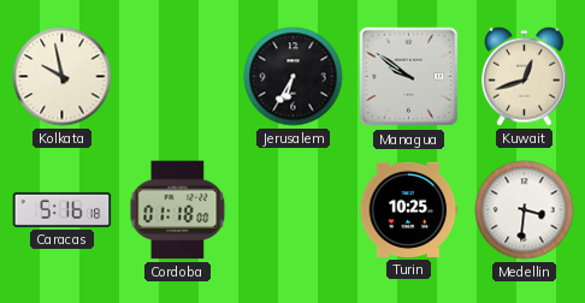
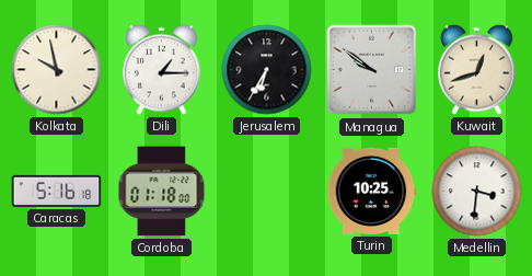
Dili: none -> 1:15
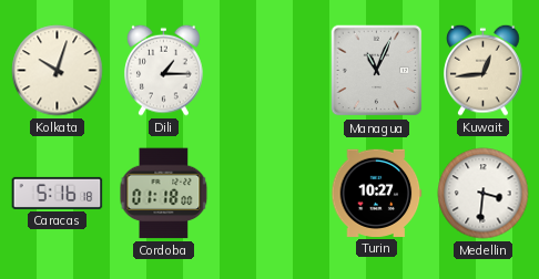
Kolkata: 9:58 -> 10:03
Jerusalem: 6:35 -> none
Managua: 9:51 -> 11:04
Kuwait: 12:42 -> 12:44
Turin: 10:25 -> 10:27
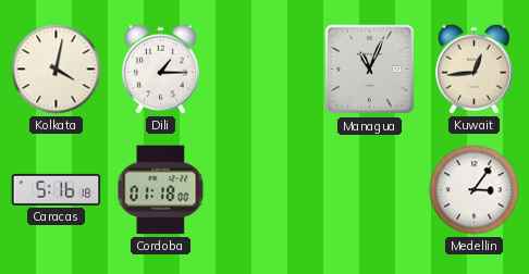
Kolkata: 10:03 -> 4:02
Turin: 10:27 -> none
Medellin: 3:31 -> 3:06
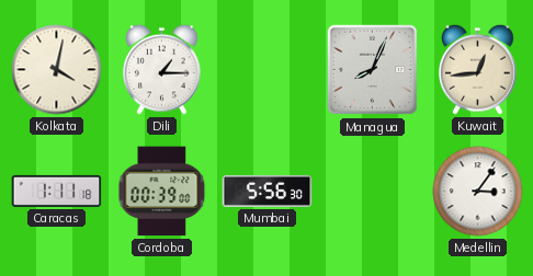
Managua: 11:04 -> 8:04
Caracas: 5:16 -> 1:11
Cordoba: 01:18 -> 00:39
Mumbai: none -> 5:56
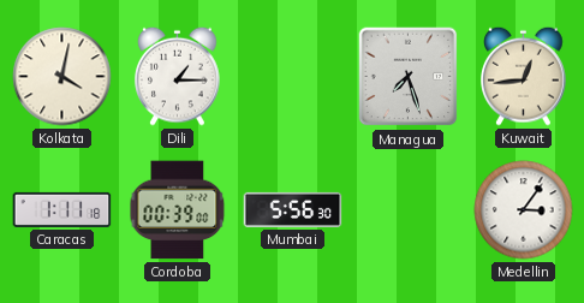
Managua: 8:04 -> 7:27
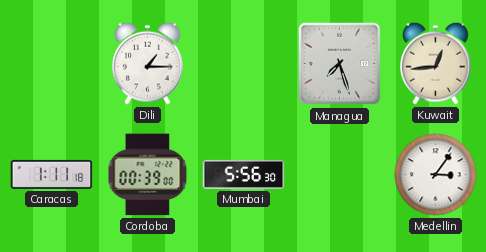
Kolkata: 4:02 -> none
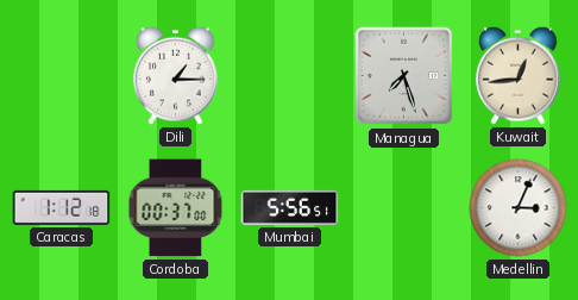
Caracas: 1:11 -> 1:12
Cordoba: 00:39 -> 00:37
Mumbai: 5:56:30 -> 5:56:51
Medellin: 3:06 -> 3:04
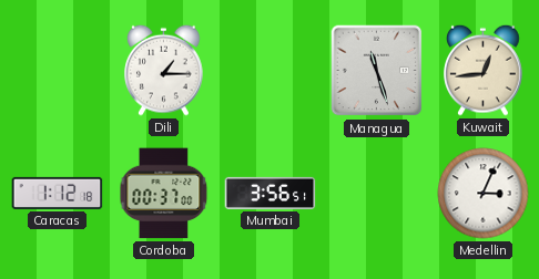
Managua: 7:27 -> 11:27
Mumbai: 5:56 -> 3:56
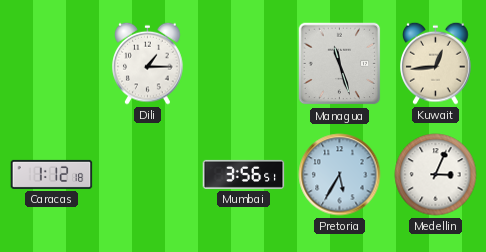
Cordoba: 00:37 -> none
Pretoria: none -> 5:35
